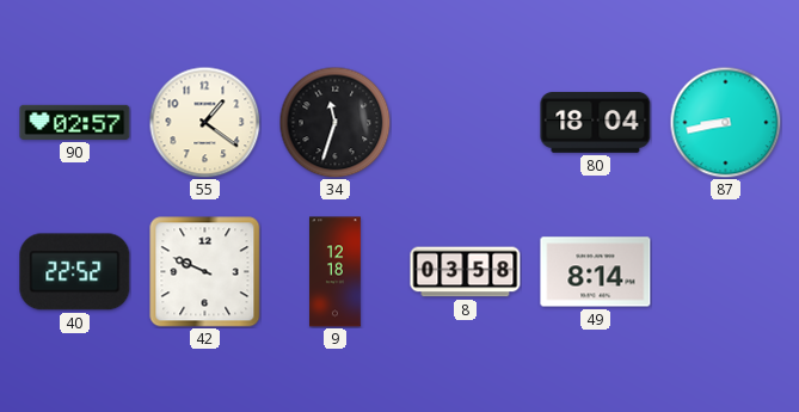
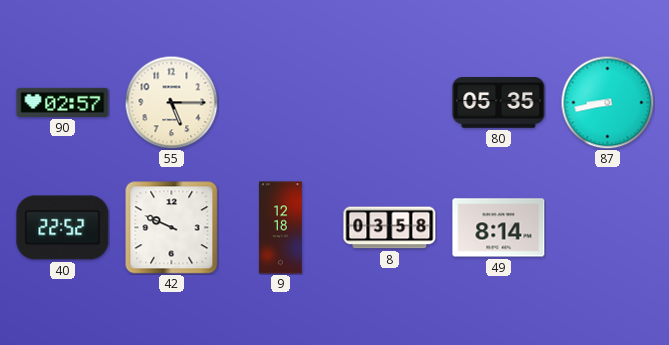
55: 1:21 -> 5:15
34: 11:33 -> none
80: 18:04 -> 05:35
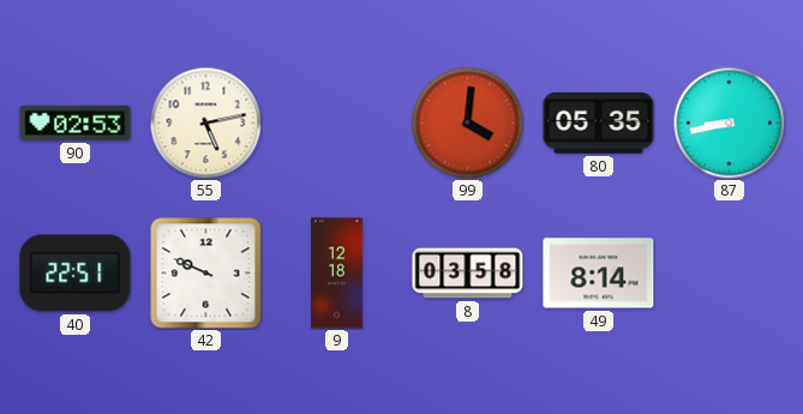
90: 02:57 -> 02:53
55: 5:15 -> 5:13
99: none -> 4:01
40: 22:52 -> 22:51
